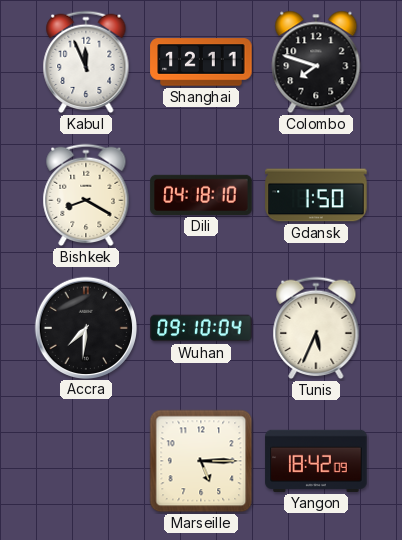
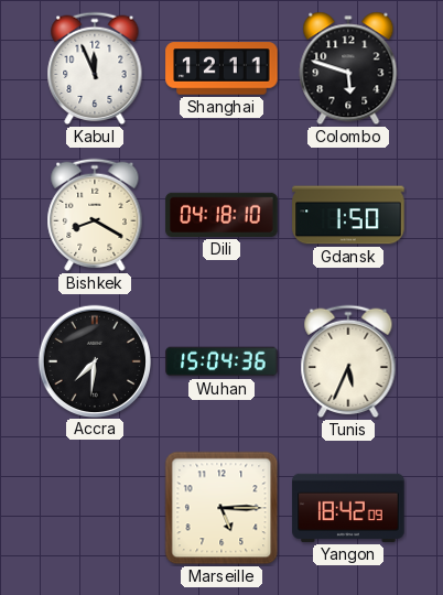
Colombo: 7:48 -> 5:48
Wuhan: 09:10 -> 15:04
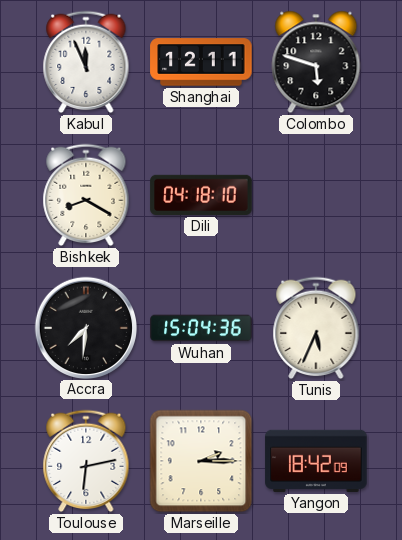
Gdansk: 1:50 -> none
Toulouse: none -> 6:13
Marseille: 5:15 -> 2:15
